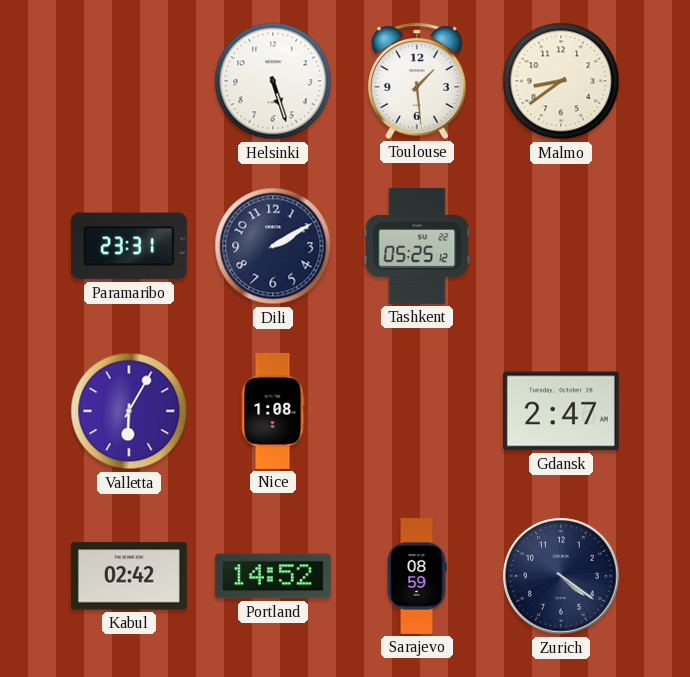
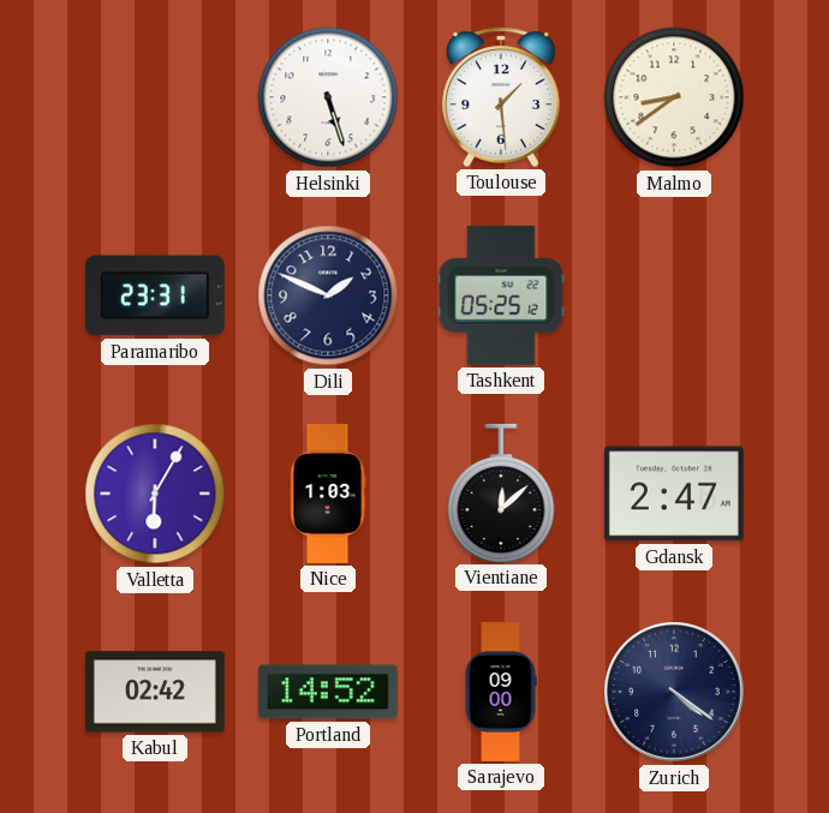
Dili: 2:10 -> 1:49
Nice: 1:08 -> 1:03
Vientiane: none -> 12:08
Sarajevo: 08:59 -> 09:00
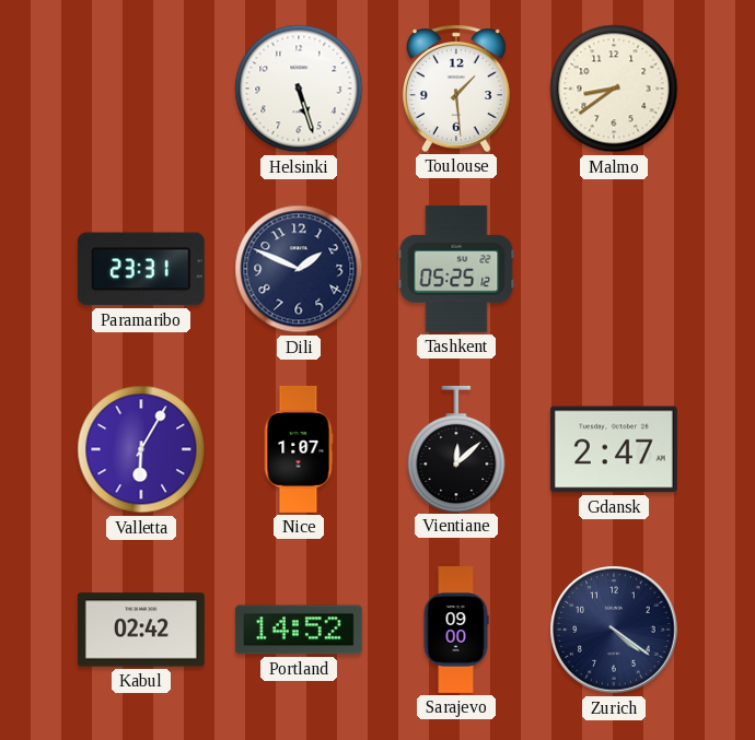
Nice: 1:03 -> 1:07
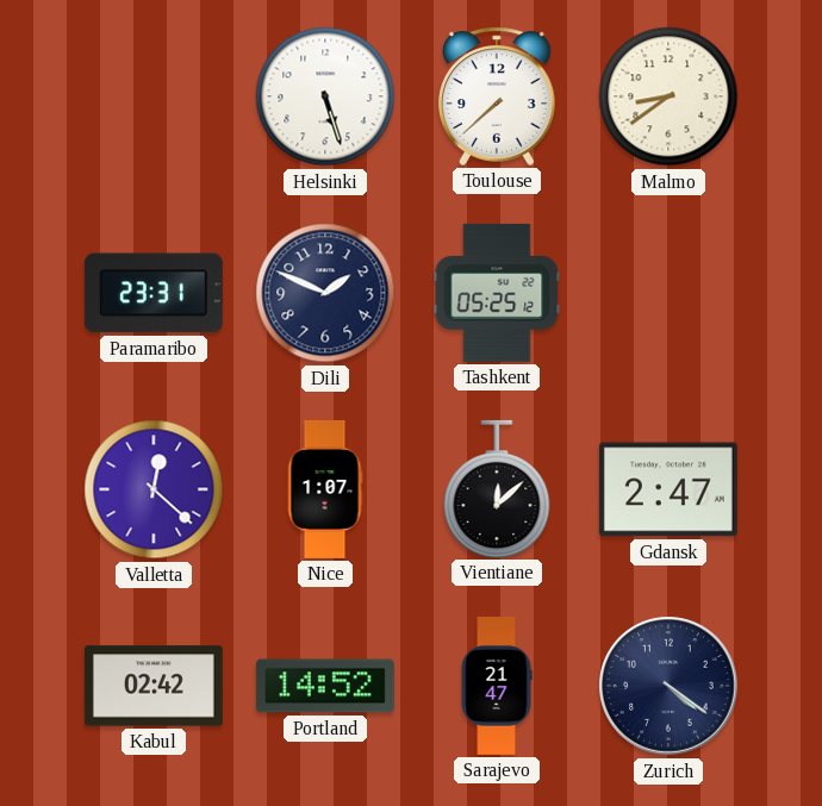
Toulouse: 1:29 -> 7:38
Valletta: 6:05 -> 12:22
Sarajevo: 09:00 -> 21:47
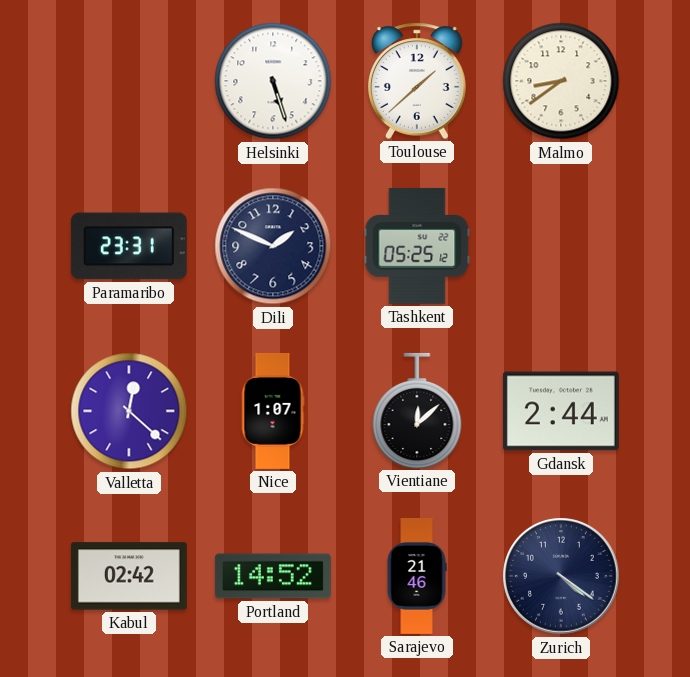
Toulouse: 7:38 -> 1:38
Gdansk: 2:47 -> 2:44
Sarajevo: 21:47 -> 21:46
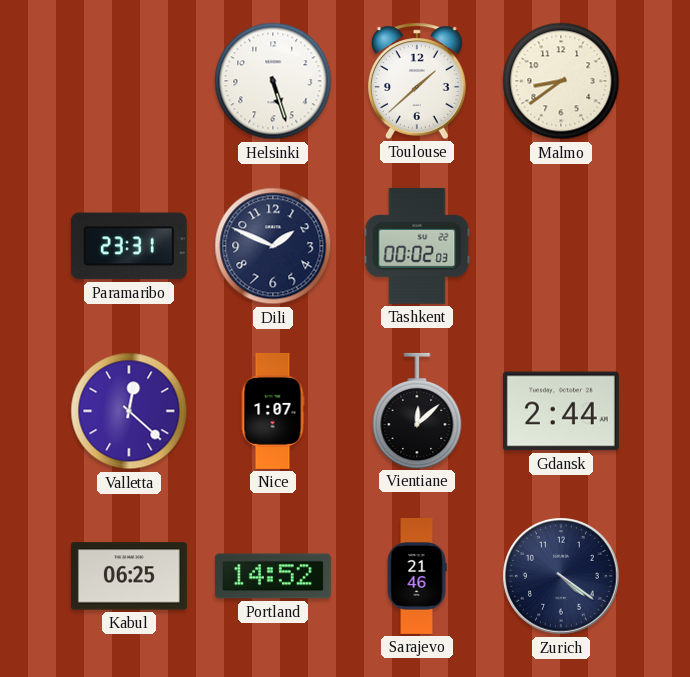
Tashkent: 05:25 -> 00:02
Kabul: 02:42 -> 06:25
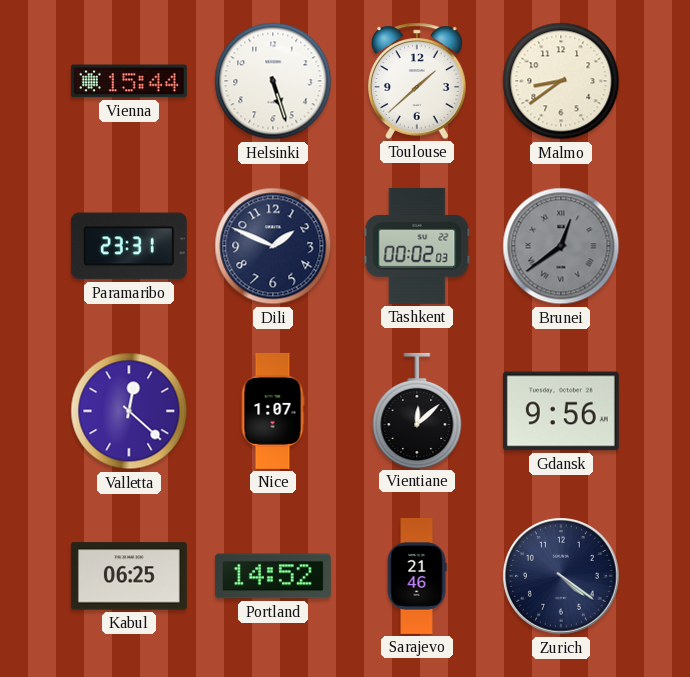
Vienna: none -> 15:44
Brunei: none -> 12:39
Gdansk: 2:44 -> 9:56
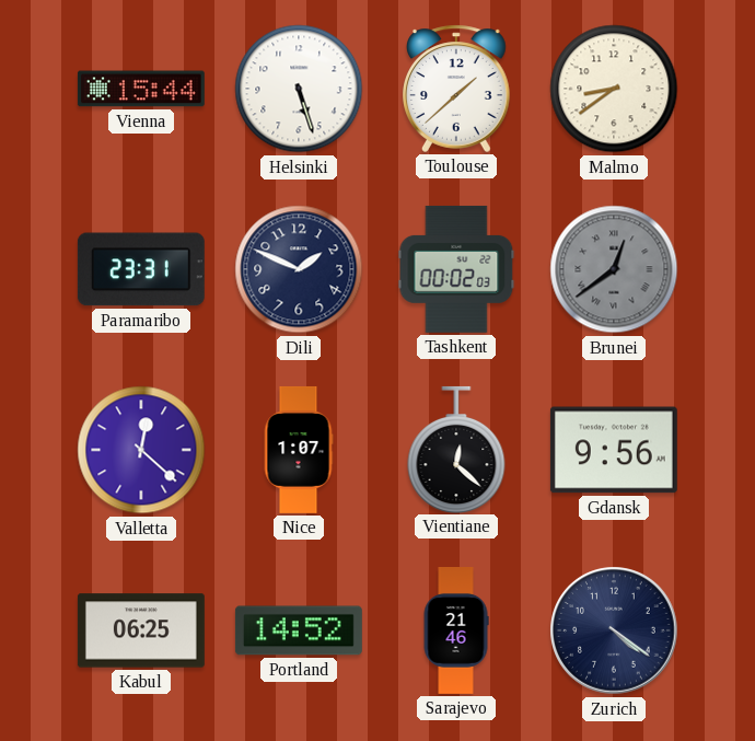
Vientiane: 12:08 -> 12:22
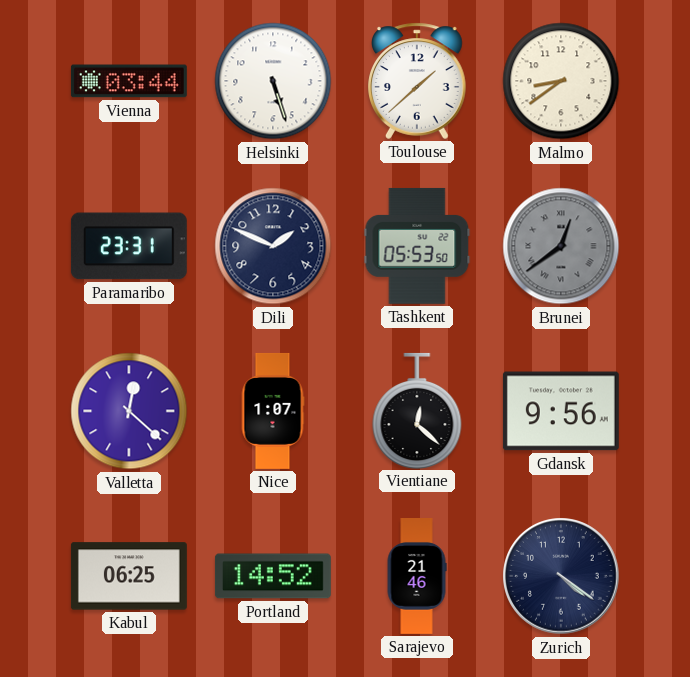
Vienna: 15:44 -> 03:44
Tashkent: 00:02 -> 05:53
